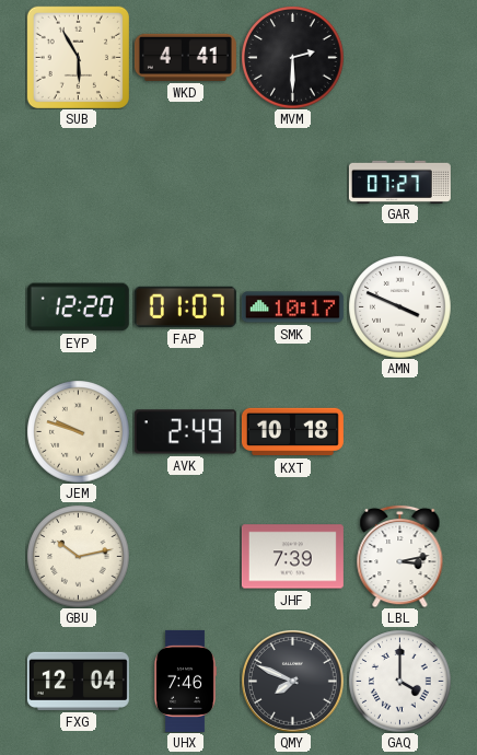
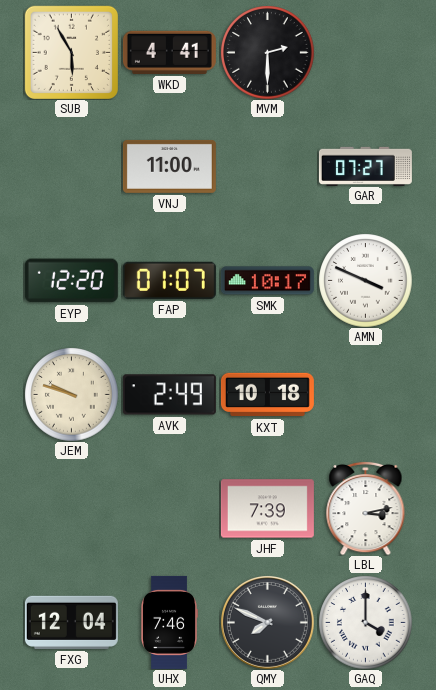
VNJ: none -> 11:00
GBU: 10:13 -> none
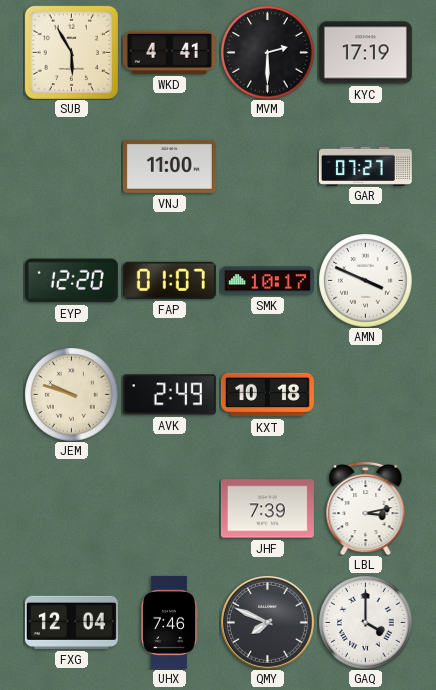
KYC: none -> 17:19
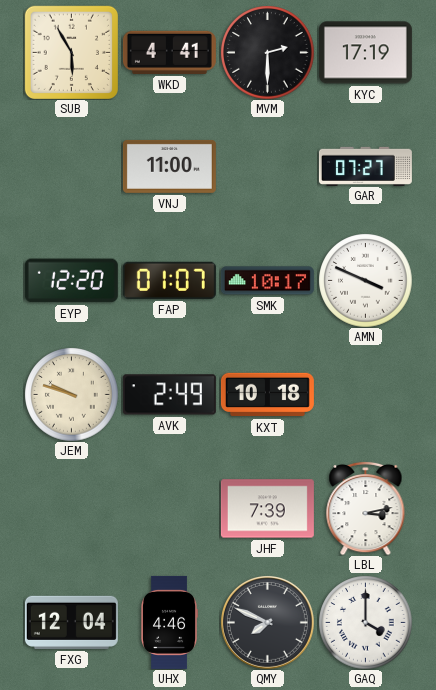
UHX: 7:46 -> 4:46
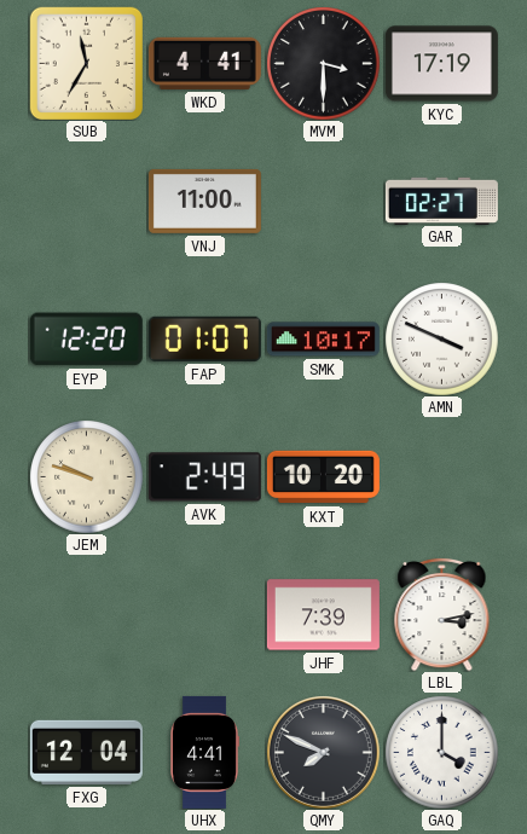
SUB: 5:55 -> 11:35
MVM: 2:30 -> 3:30
GAR: 07:27 -> 02:27
KXT: 10:18 -> 10:20
UHX: 4:46 -> 4:41
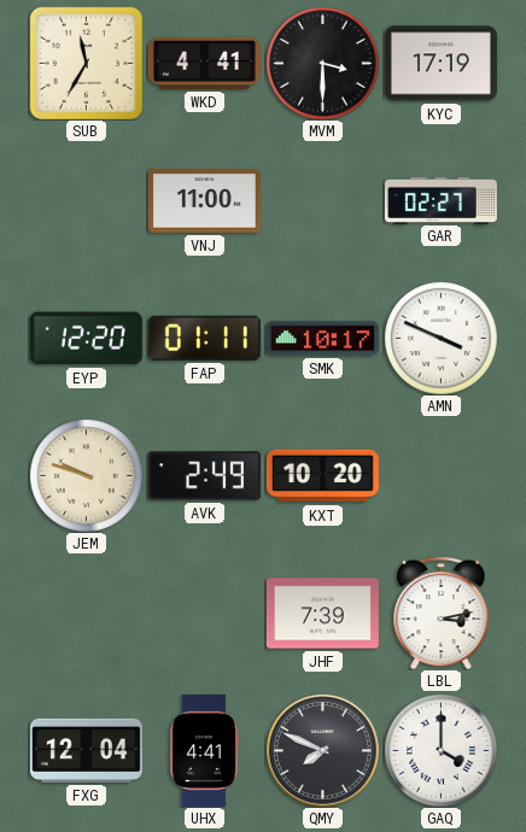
FAP: 01:07 -> 01:11
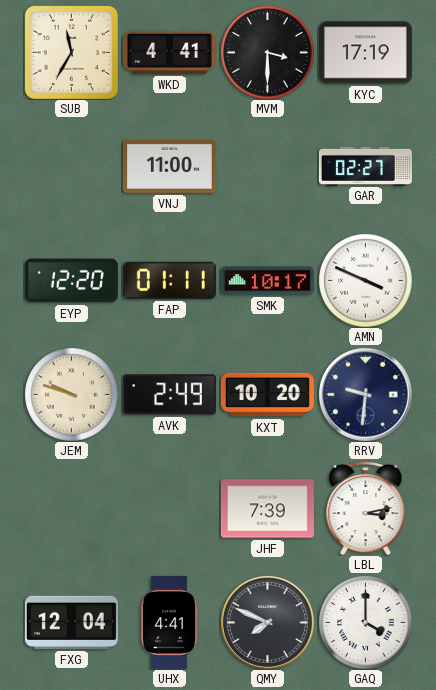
RRV: none -> 9:31
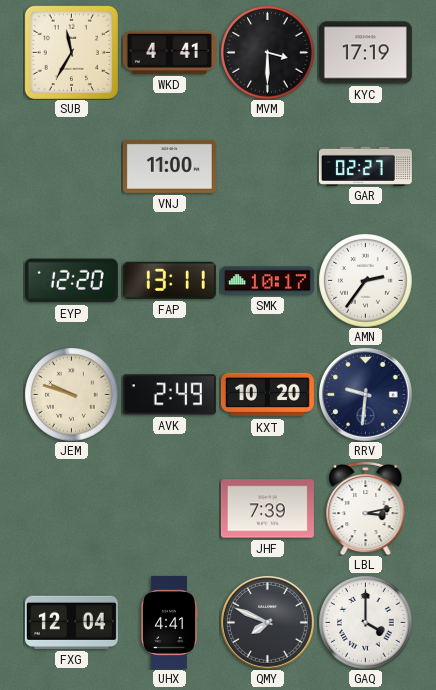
FAP: 01:11 -> 13:11
AMN: 3:49 -> 2:36
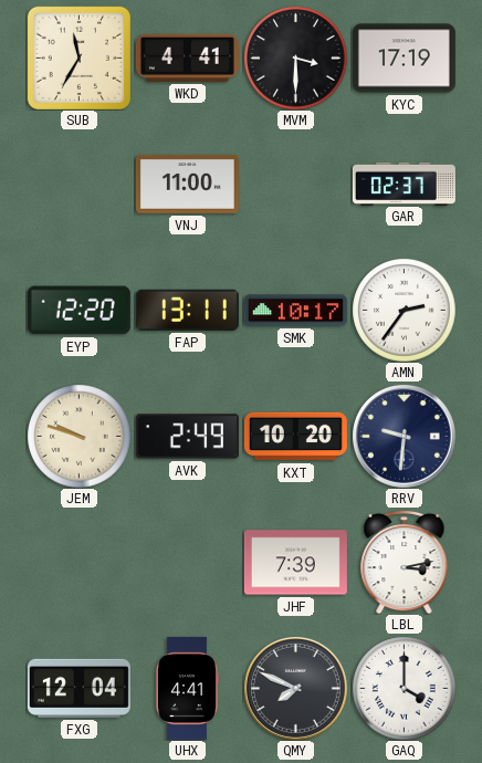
GAR: 02:27 -> 02:37
